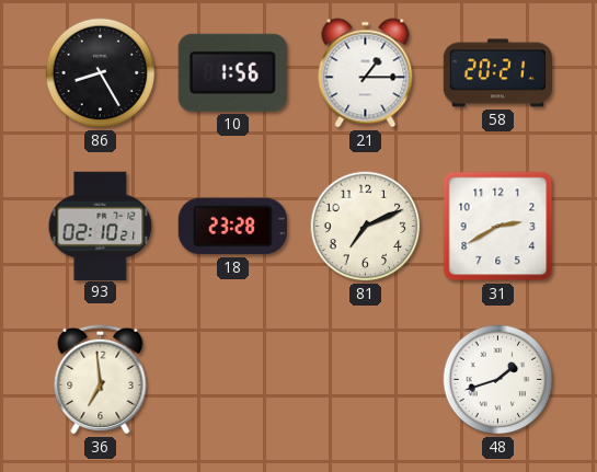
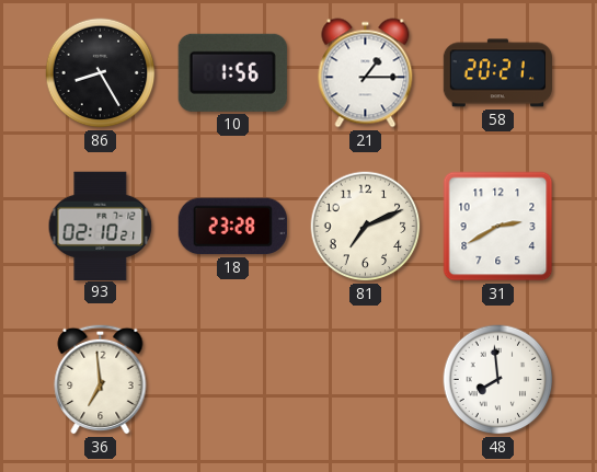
48: 1:42 -> 7:59
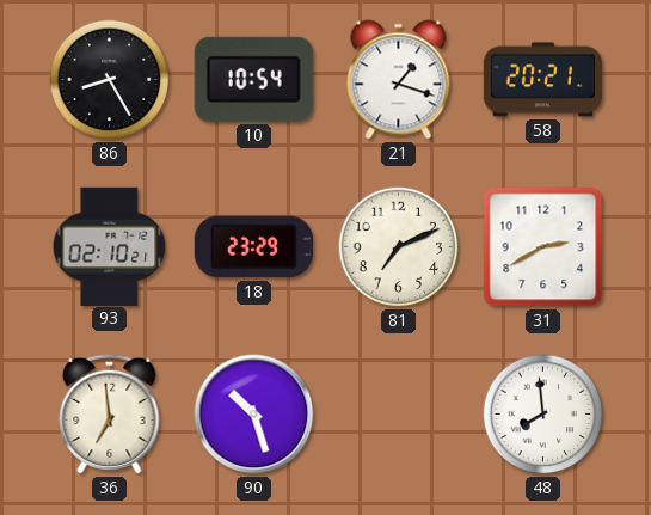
10: 1:56 -> 10:54
21: 1:15 -> 1:18
18: 23:28 -> 23:29
90: none -> 10:27
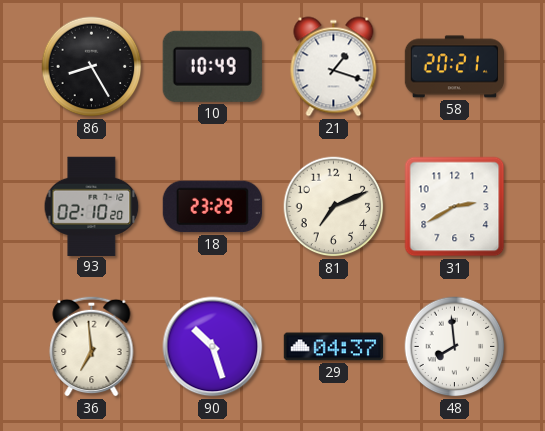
10: 10:54 -> 10:49
93: 02:10:21 -> 02:10:20
29: none -> 04:37
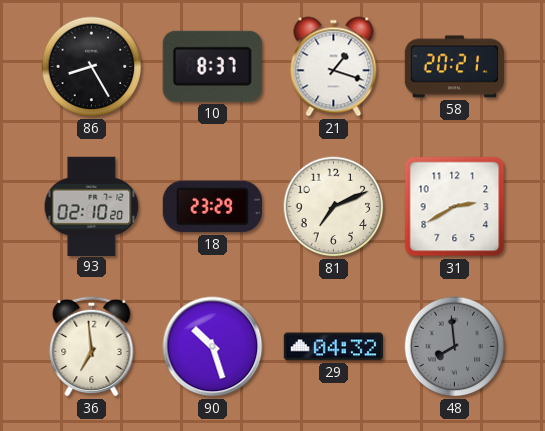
10: 10:49 -> 8:37
29: 04:37 -> 04:32
48 dial: white -> grey
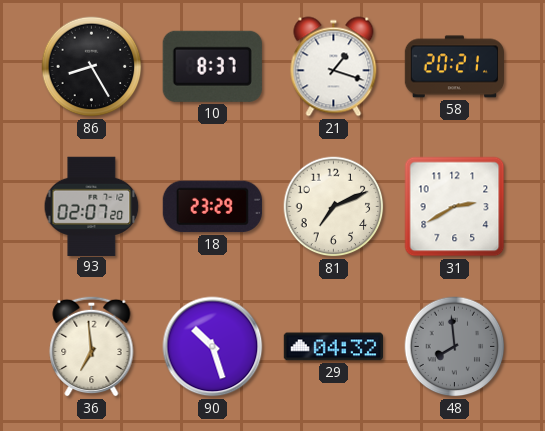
93: 02:10 -> 02:07
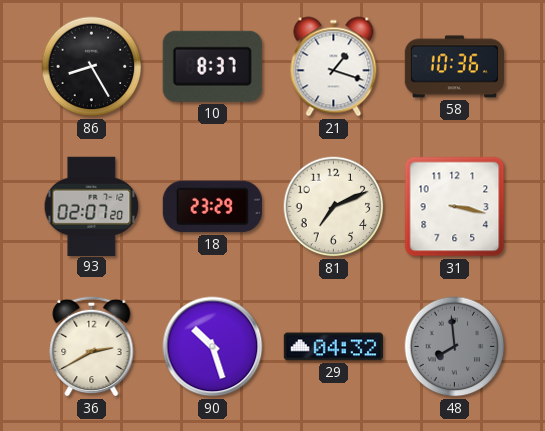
58: 20:21 -> 10:36
31: 2:40 -> 3:17
36: 6:59 -> 2:40
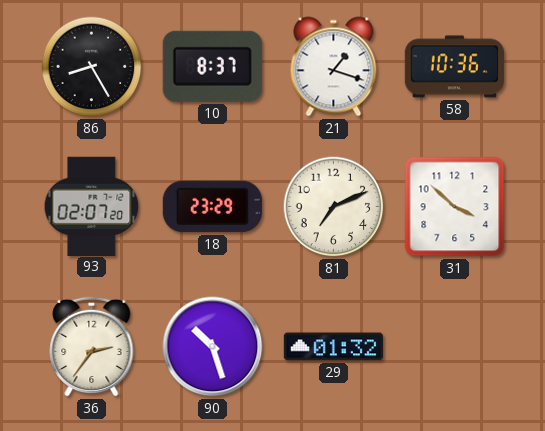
31: 3:17 -> 3:52
36: 2:40 -> 2:36
29: 04:32 -> 01:32
48: 7:59 -> none
